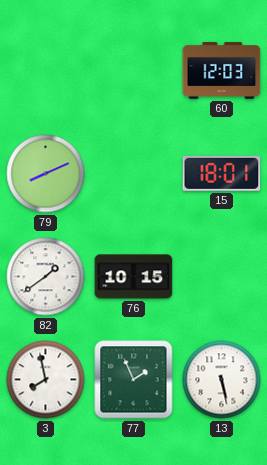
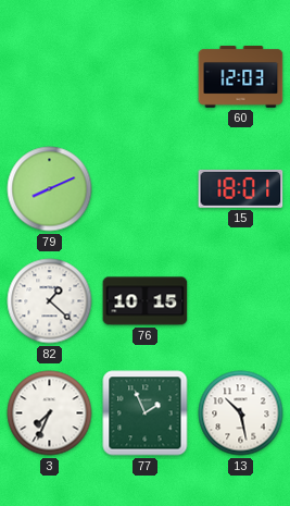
82: 1:39 -> 1:22
3: 7:58 -> 7:34
13: 5:28 -> 10:28
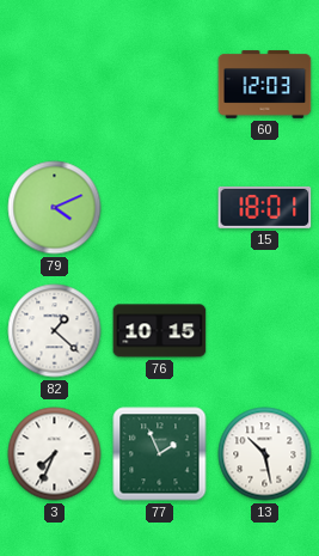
79: 8:11 -> 4:11
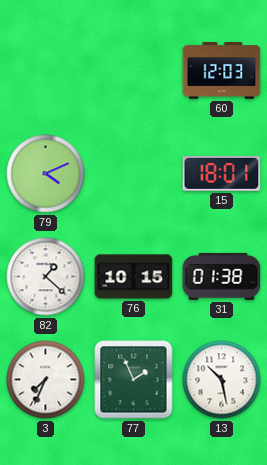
31: none -> 01:38
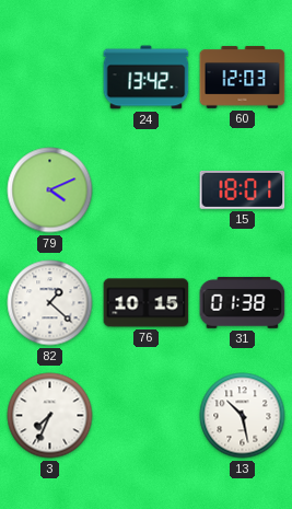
24: none -> 13:42
77: 1:56 -> none
